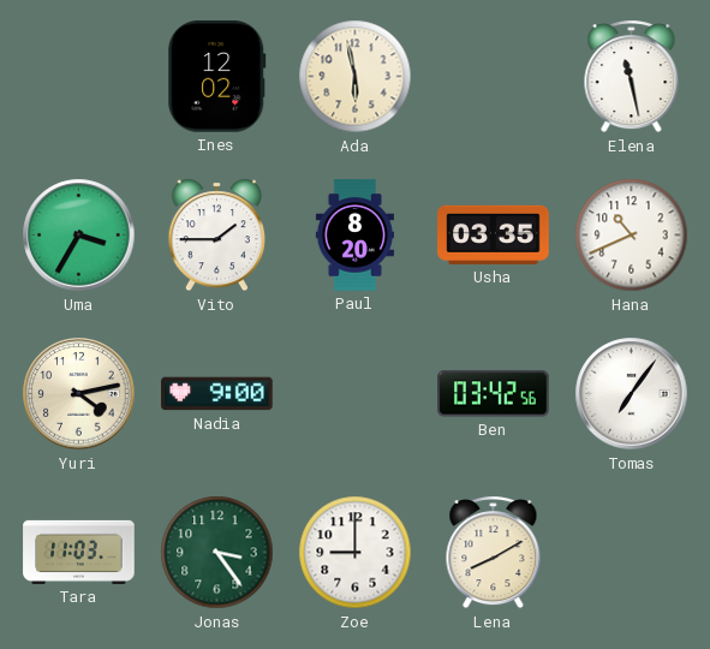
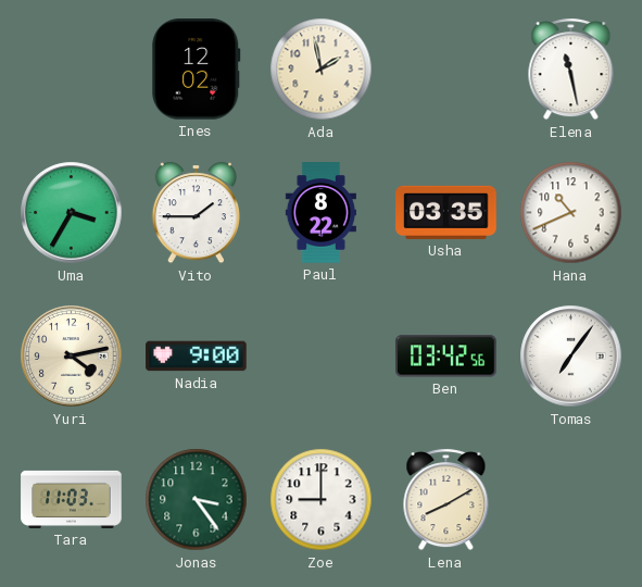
Ada: 5:58 -> 1:58
Paul: 8:20 -> 8:22
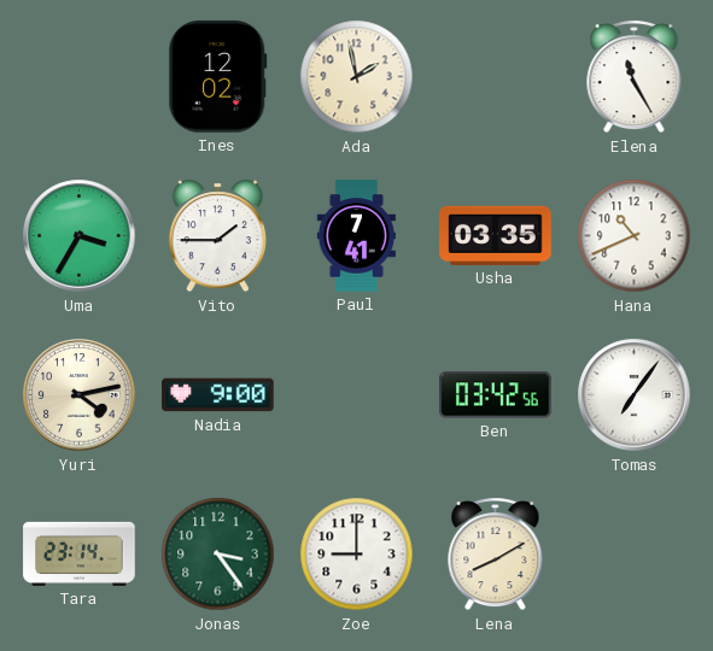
Elena: 11:28 -> 11:25
Paul: 8:22 -> 7:41
Tara: 11:03 -> 23:14
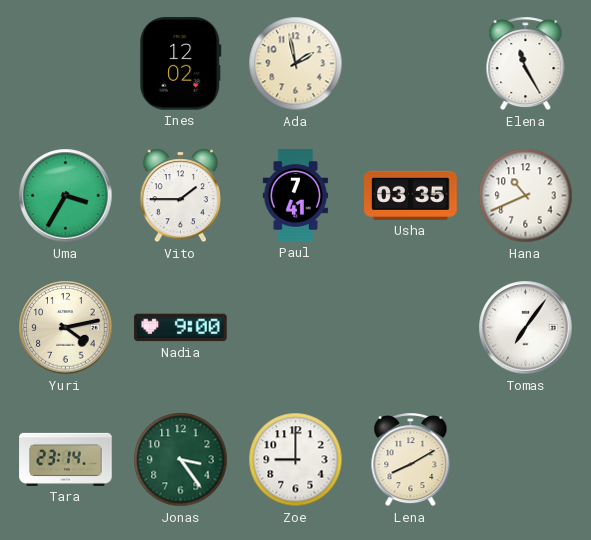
Ben: 03:42 -> none
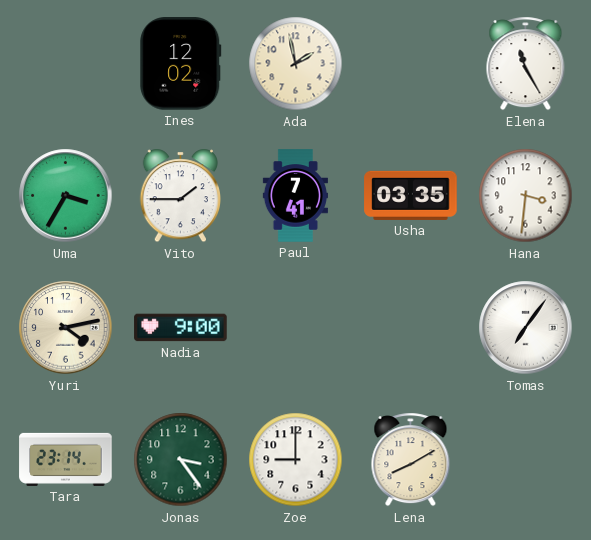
Hana: 10:41 -> 3:31
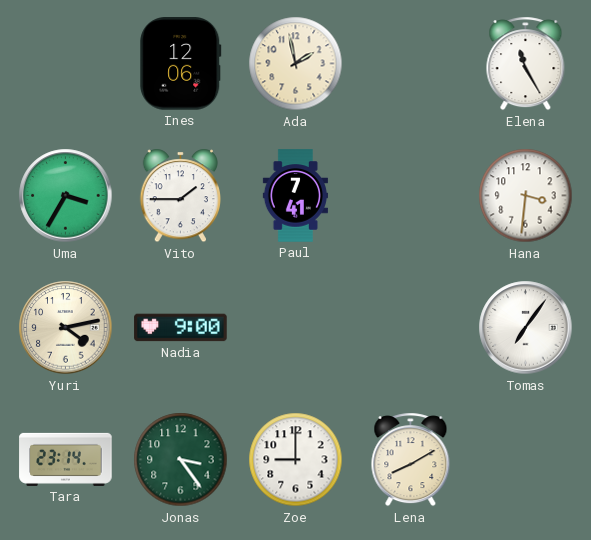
Ines: 12:02 -> 12:06
Usha: 03:35 -> none
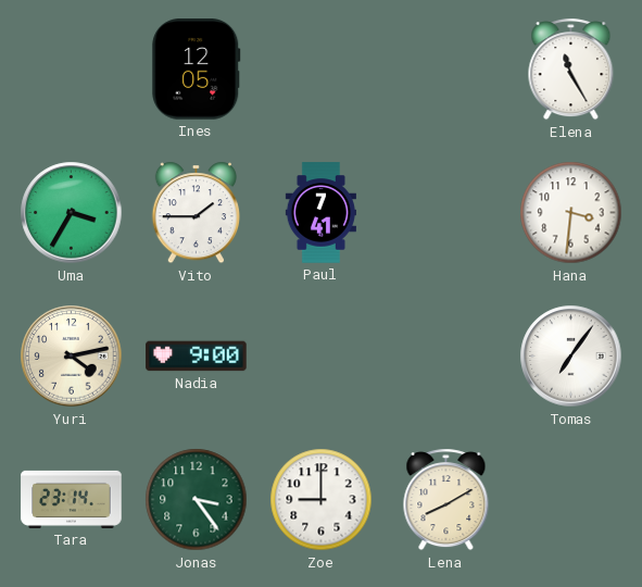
Ines: 12:06 -> 12:05
Ada: 1:58 -> none
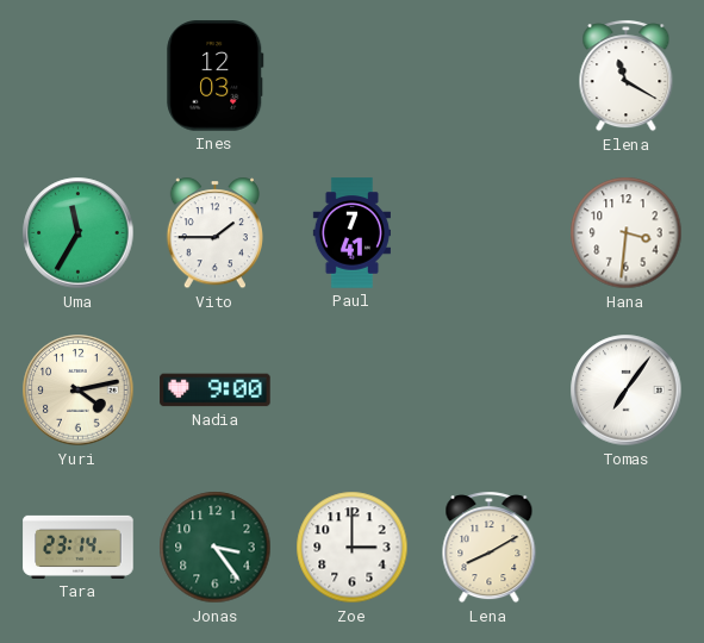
Ines: 12:05 -> 12:03
Elena: 11:25 -> 11:20
Uma: 3:35 -> 11:35
Zoe: 9:00 -> 3:00
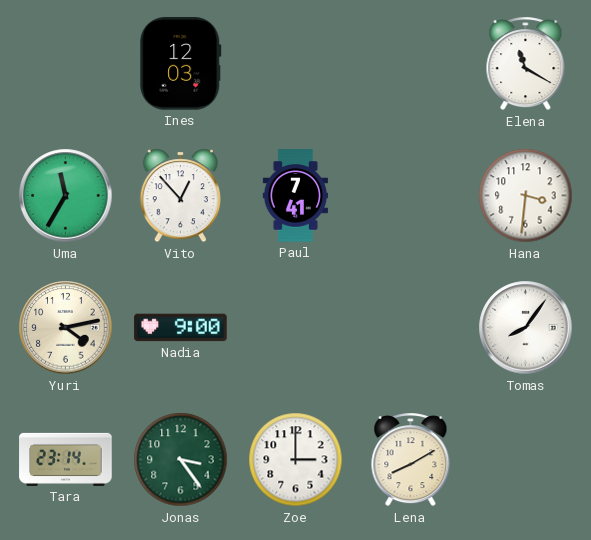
Vito: 1:45 -> 12:53
Tomas: 7:06 -> 8:06
